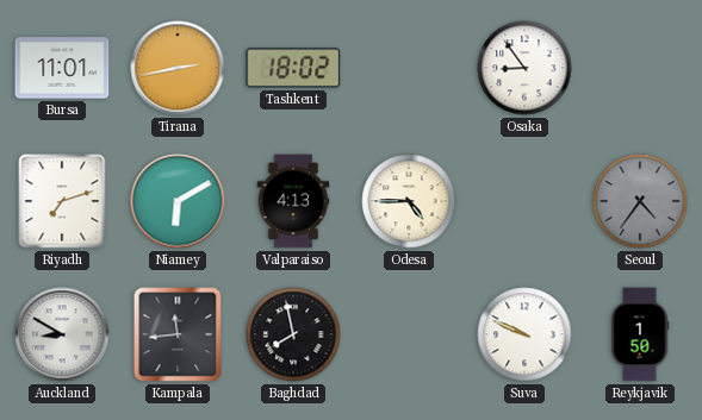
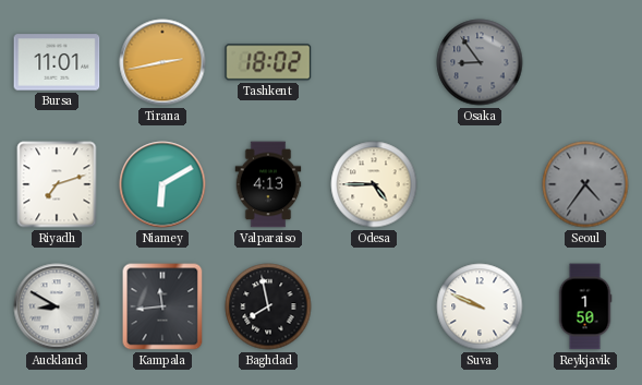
Osaka dial: white -> grey
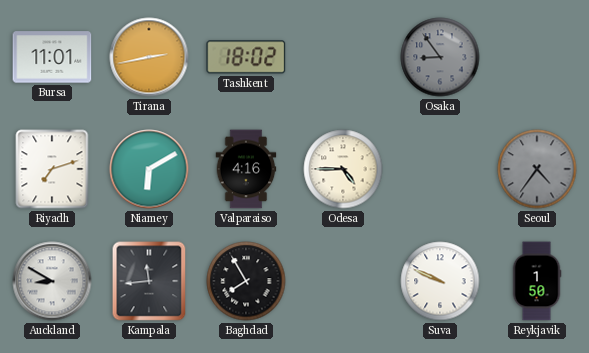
Valparaiso: 4:13 -> 4:16
Baghdad: 7:58 -> 7:55
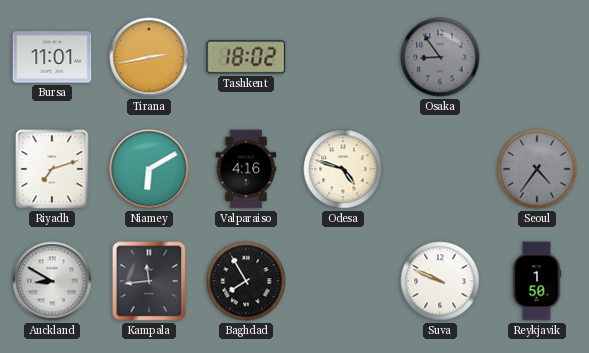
Odesa: 4:45 -> 4:48
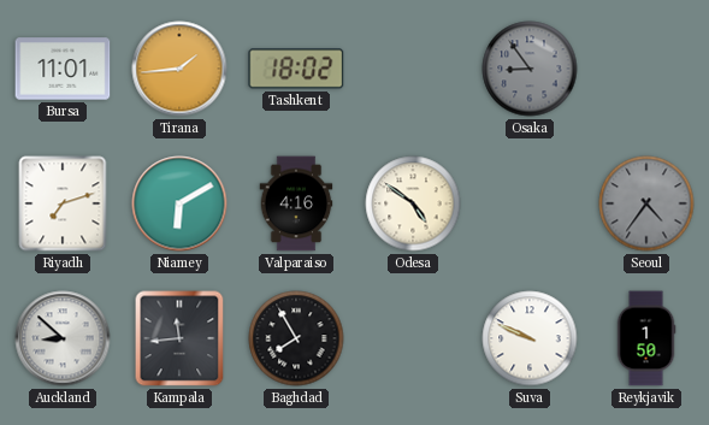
Tirana: 2:43 -> 1:44
Odesa: 4:48 -> 4:51
Auckland: 8:50 -> 8:52
